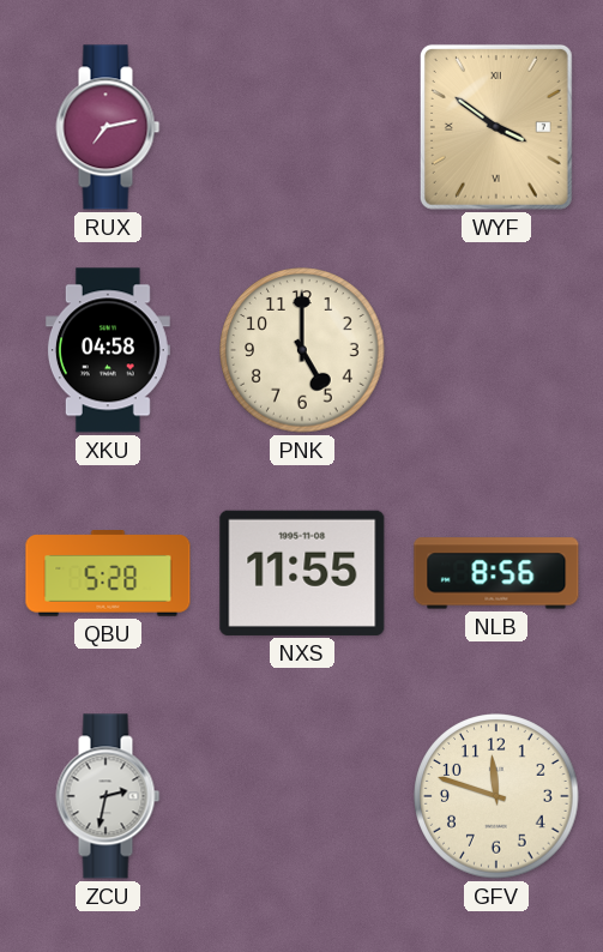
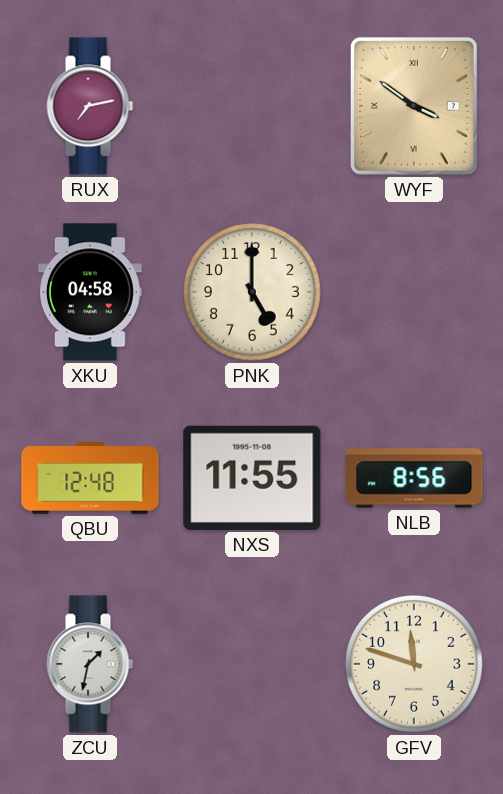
QBU: 5:28 -> 12:48
ZCU: 2:32 -> 1:32
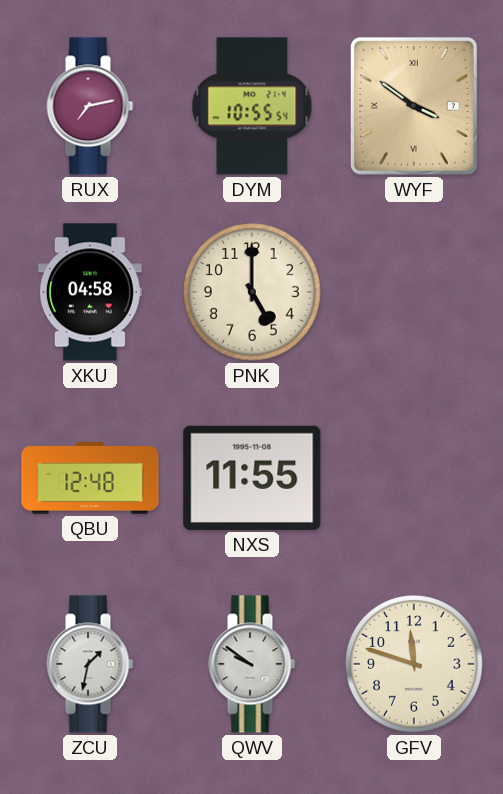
DYM: none -> 10:55
NLB: 8:56 -> none
QWV: none -> 9:51
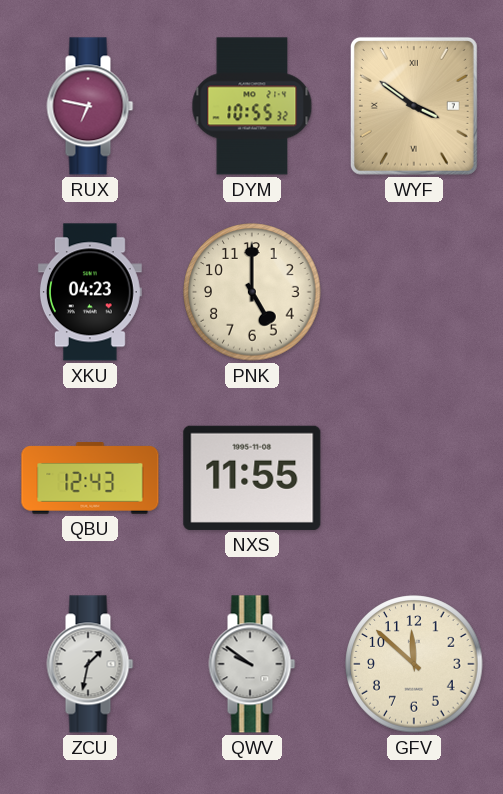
RUX: 7:13 -> 6:47
DYM: 10:55:54 -> 10:55:32
XKU: 04:58 -> 04:23
QBU: 12:48 -> 12:43
GFV: 11:48 -> 11:52
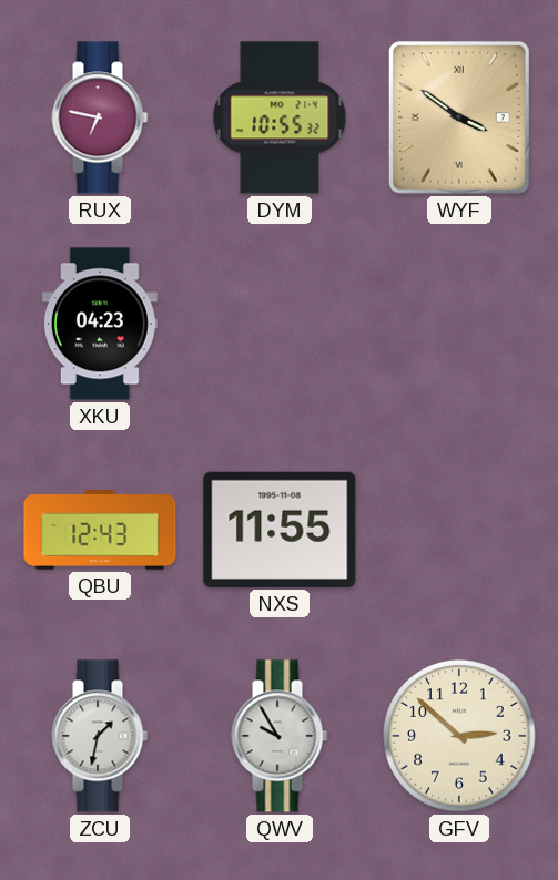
PNK: 5:00 -> none
QWV: 9:51 -> 9:55
GFV: 11:52 -> 2:52
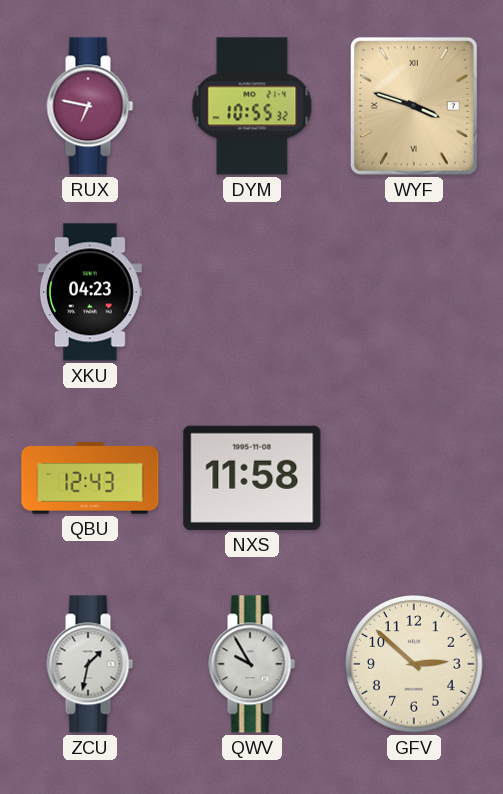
WYF: 3:51 -> 3:48
NXS: 11:55 -> 11:58
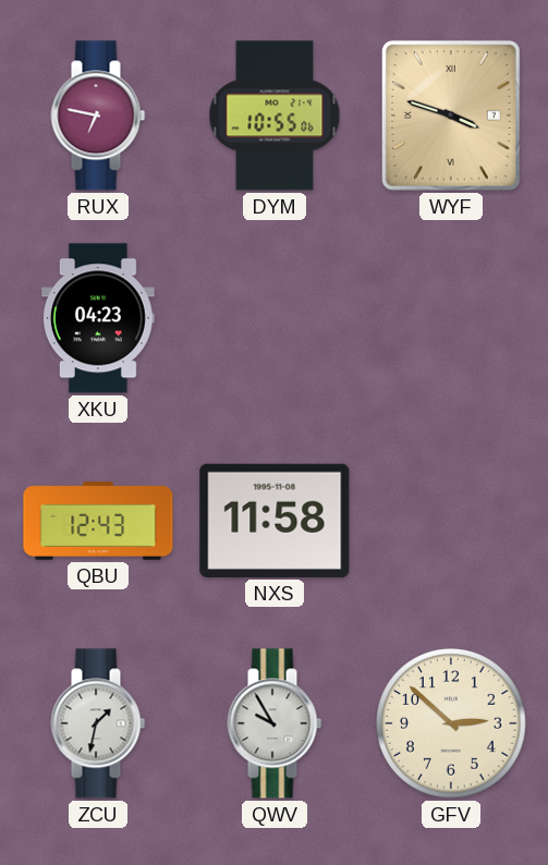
DYM: 10:55:32 -> 10:55:06
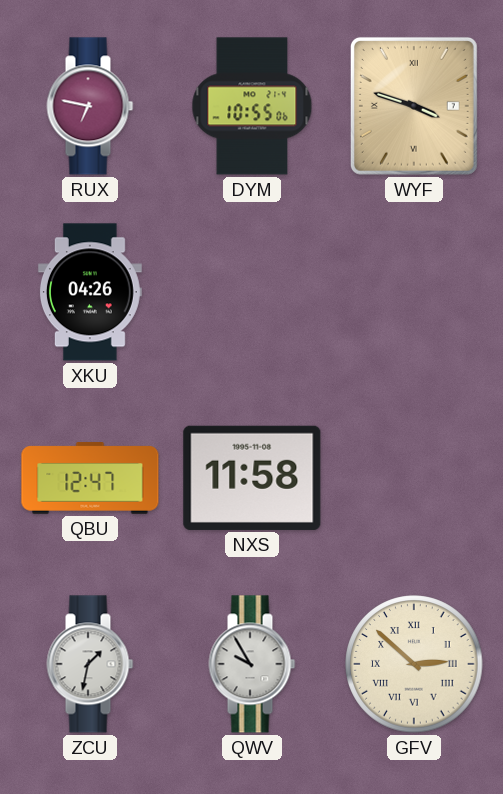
XKU: 04:23 -> 04:26
QBU: 12:43 -> 12:47
GFV numerals: Arabic -> Roman
